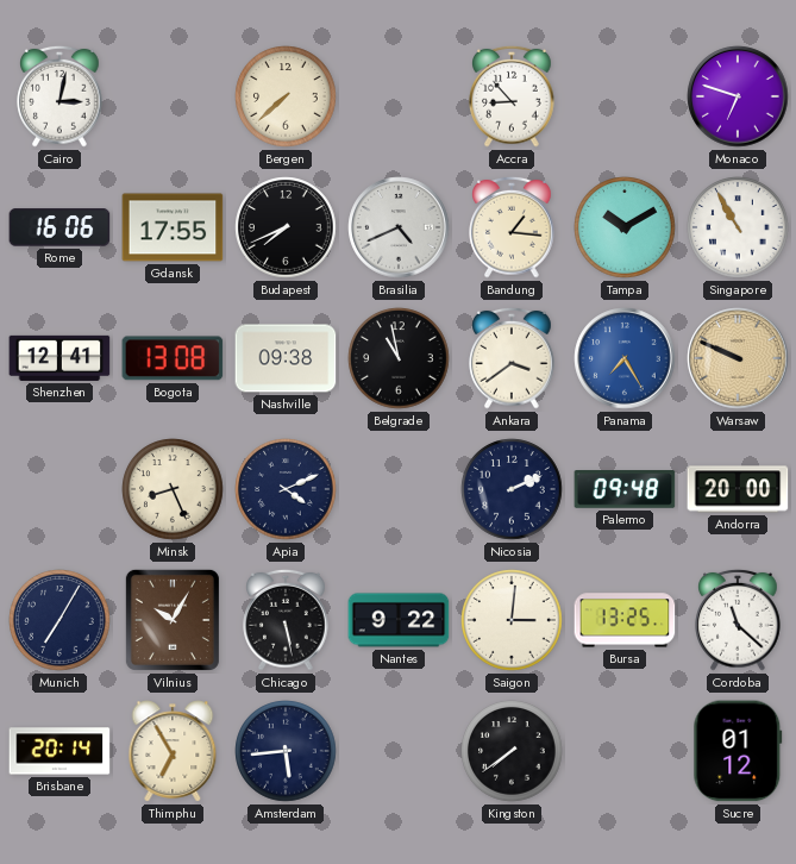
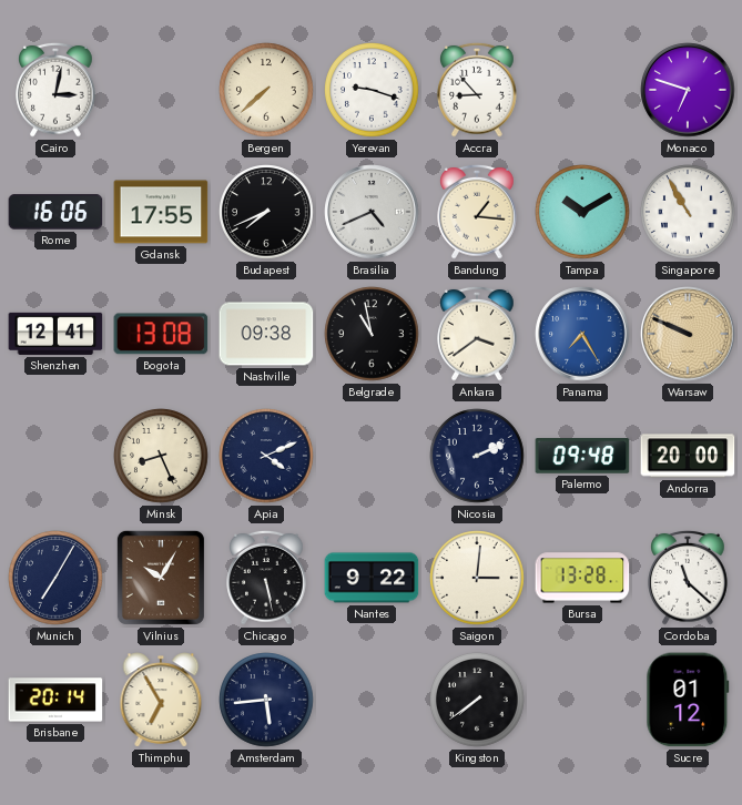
Yerevan: none -> 9:18
Bursa: 13:25 -> 13:28
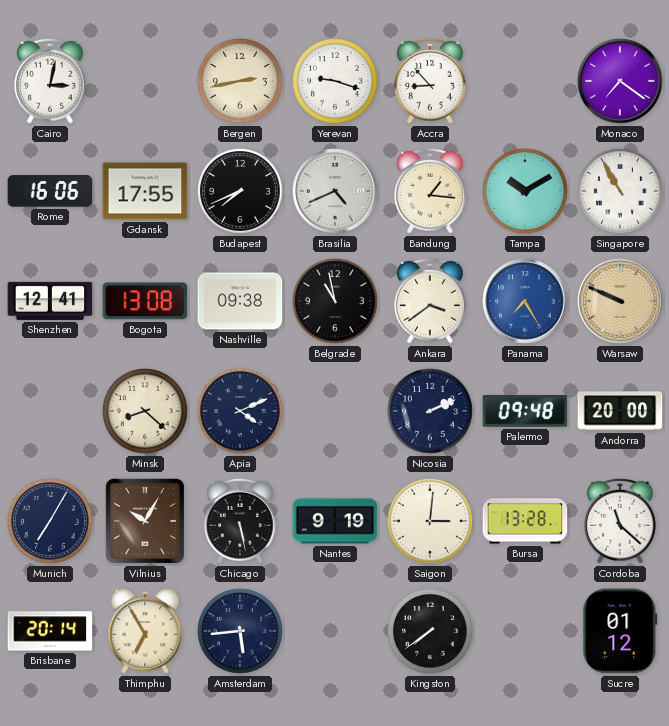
Bergen: 7:38 -> 2:43
Monaco: 6:48 -> 7:21
Minsk: 8:26 -> 8:22
Nantes: 9:22 -> 9:19
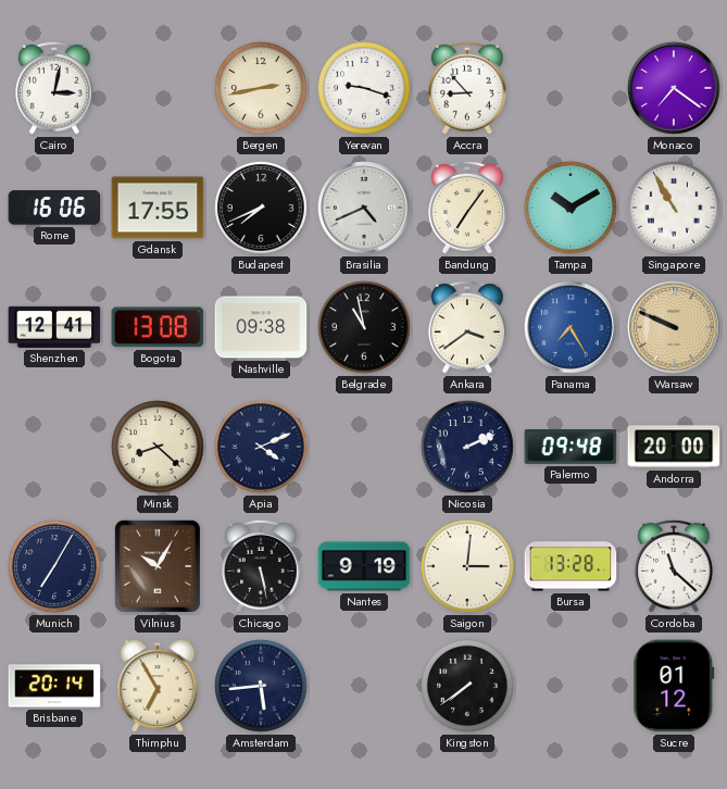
Bandung: 1:16 -> 7:06
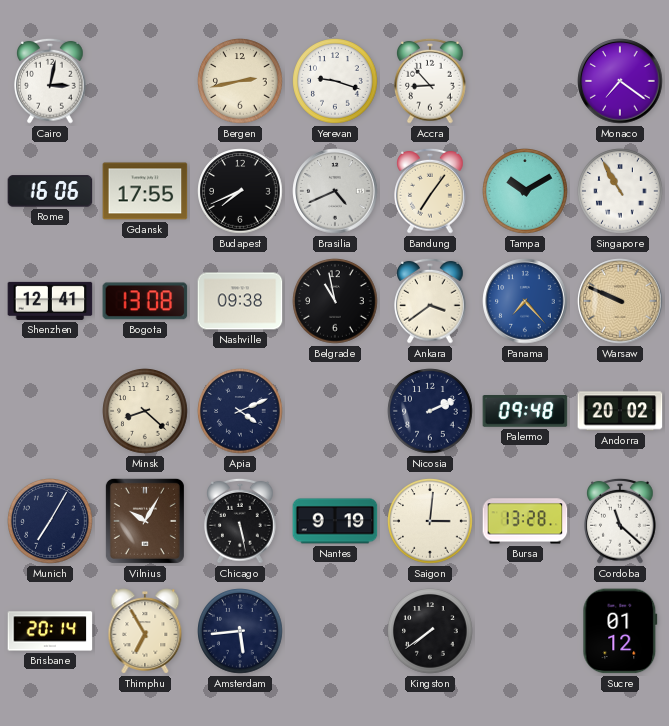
Panama: 7:25 -> 7:23
Andorra: 20:00 -> 20:02
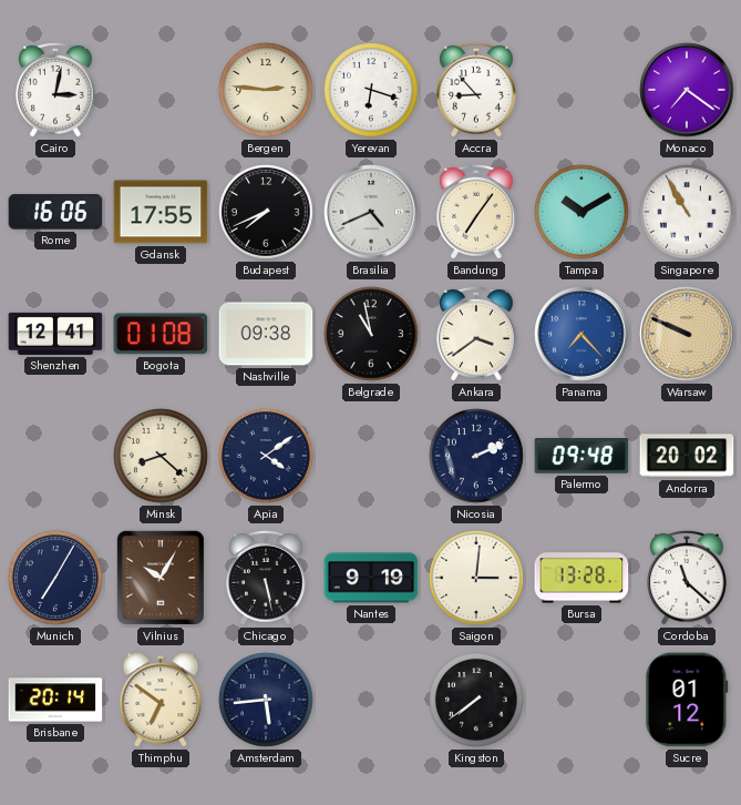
Bergen: 2:43 -> 2:46
Yerevan: 9:18 -> 6:18
Bogota: 13:08 -> 01:08
Apia: 4:11 -> 4:09
Thimphu: 6:55 -> 6:51
